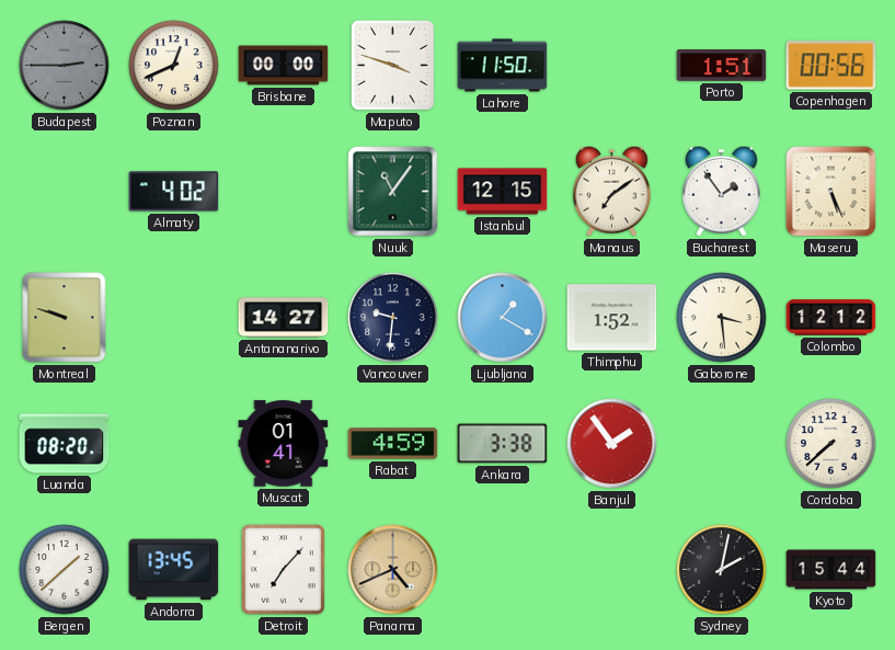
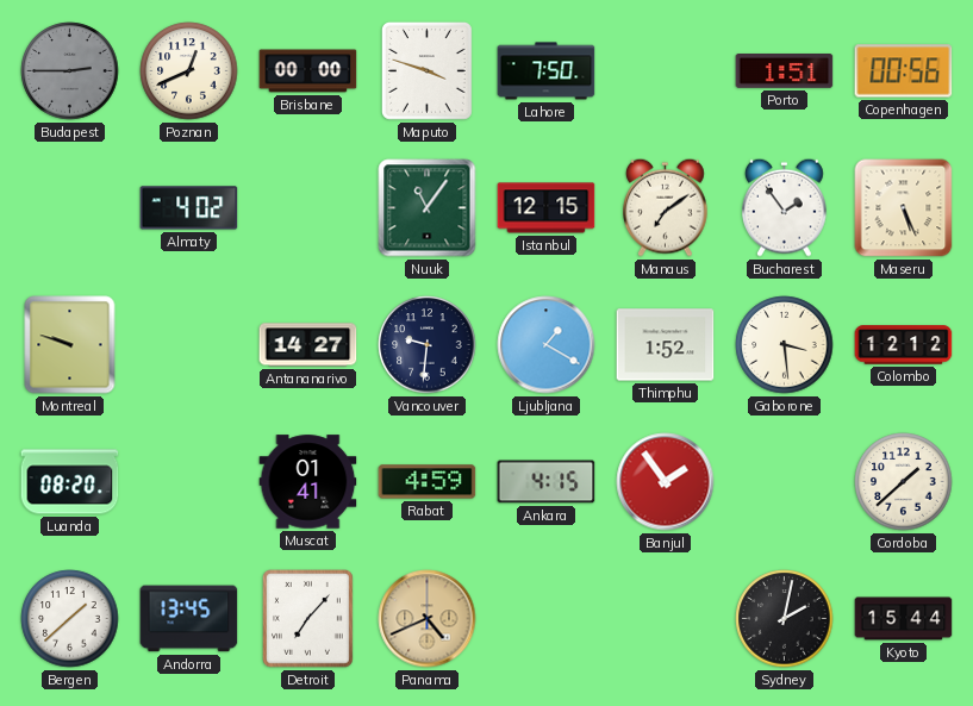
Lahore: 11:50 -> 7:50
Ankara: 3:38 -> 4:15
Cordoba: 7:38 -> 1:38
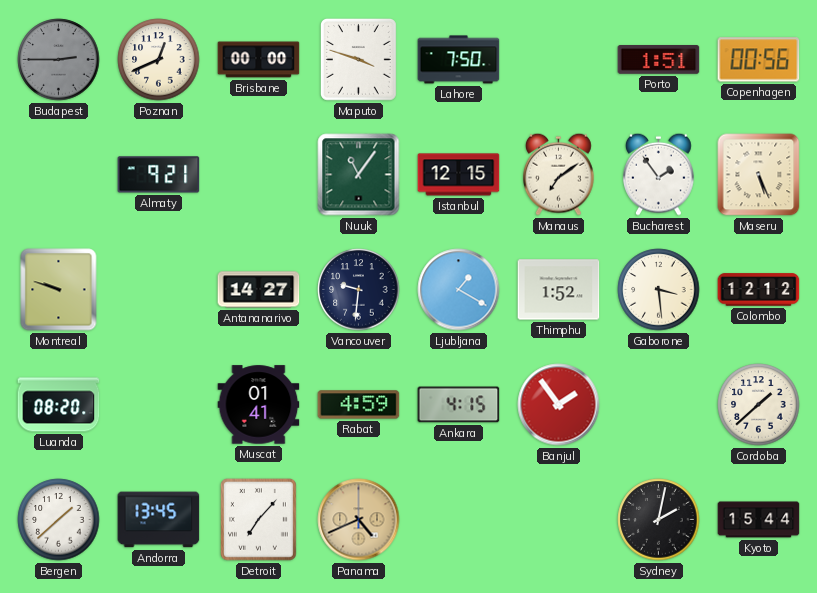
Almaty: 4:02 -> 9:21
